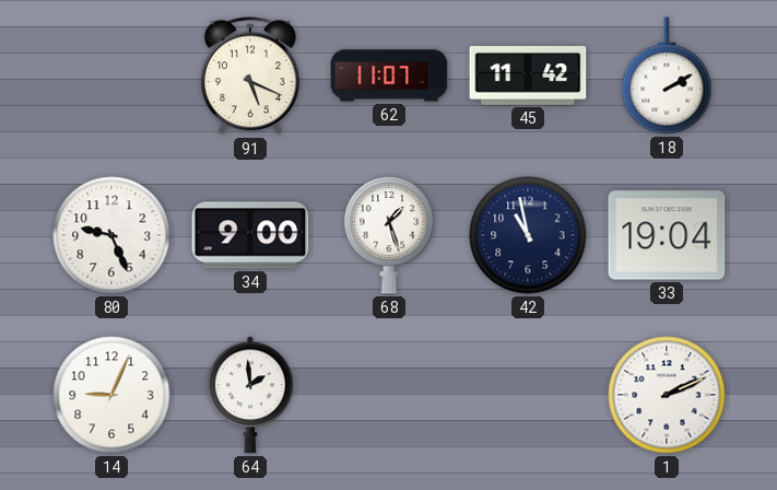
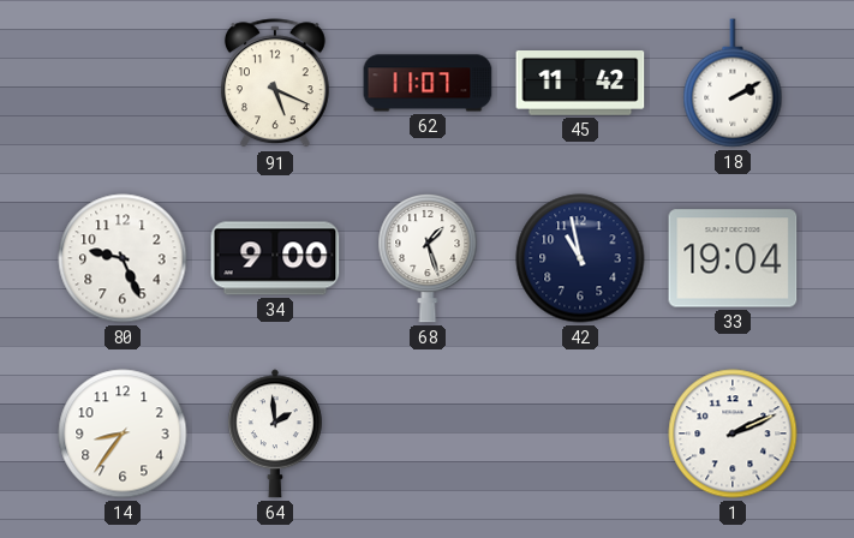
14: 9:04 -> 8:36
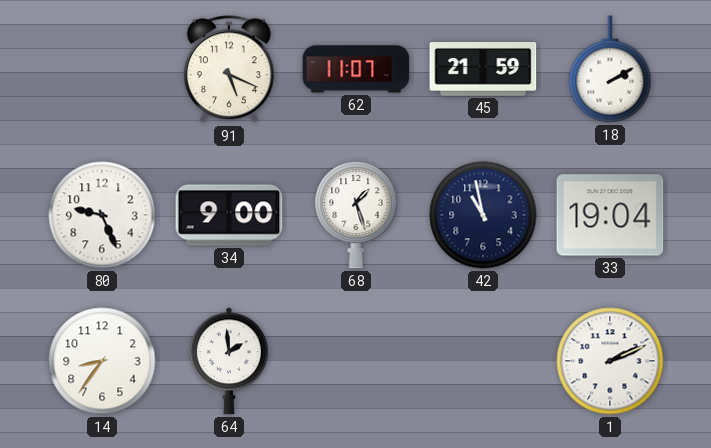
45: 11:42 -> 21:59
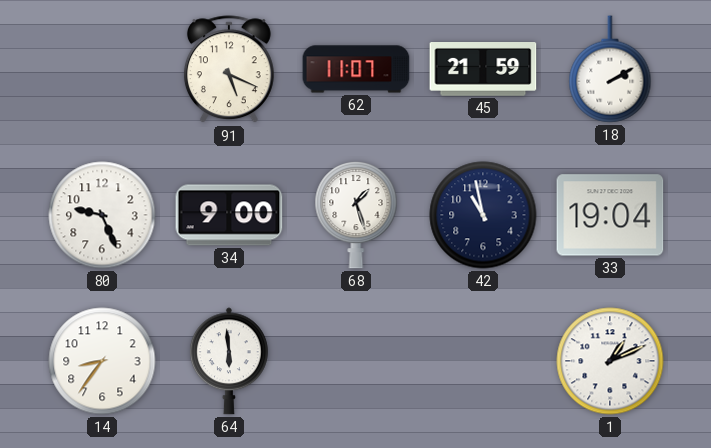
64: 1:59 -> 5:59
1: 2:11 -> 1:11
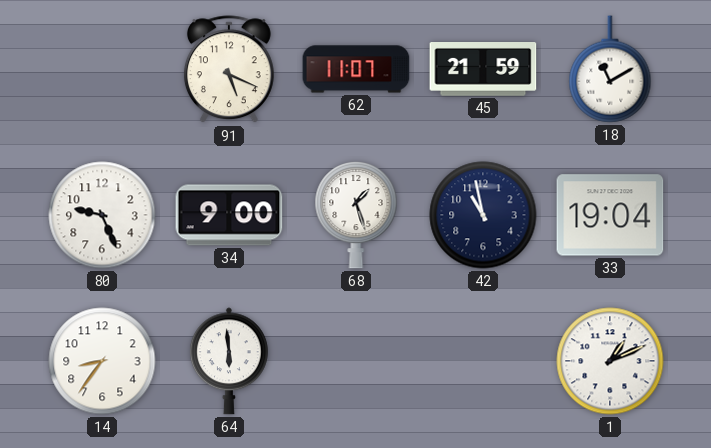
18: 2:10 -> 11:10
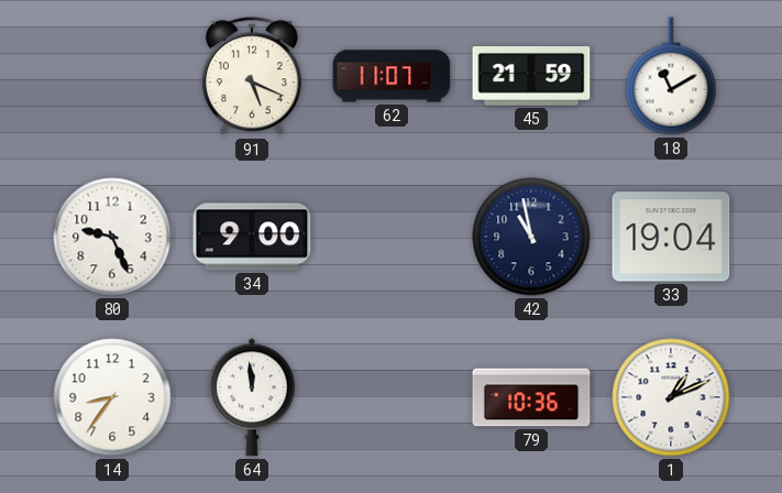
68: 1:27 -> none
64: 5:59 -> 11:59
79: none -> 10:36
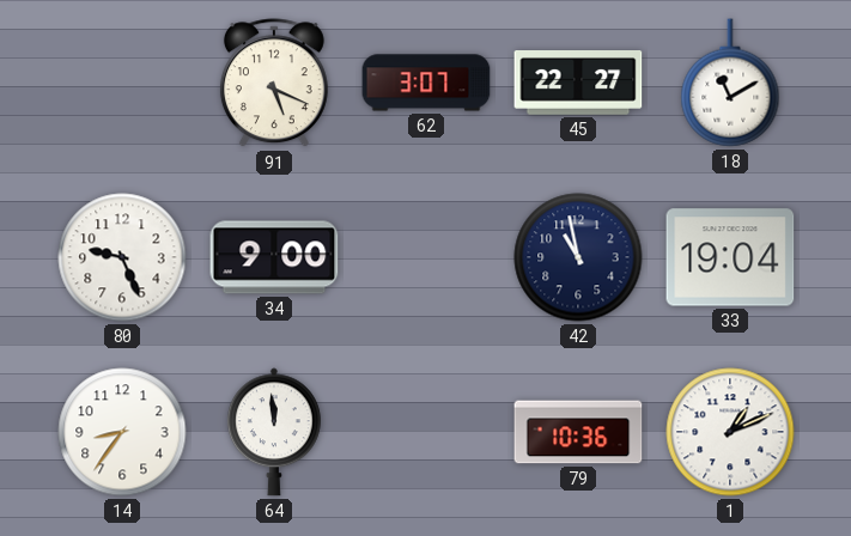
62: 11:07 -> 3:07
45: 21:59 -> 22:27
